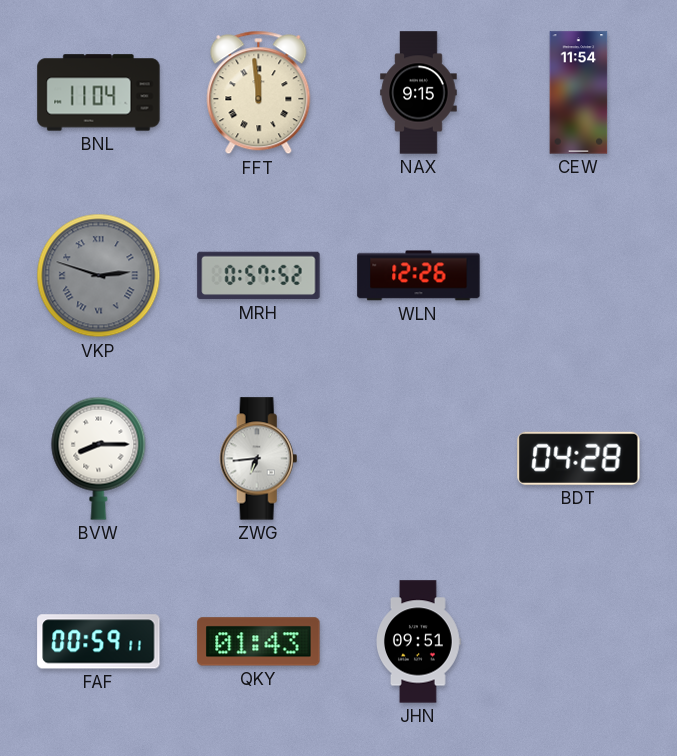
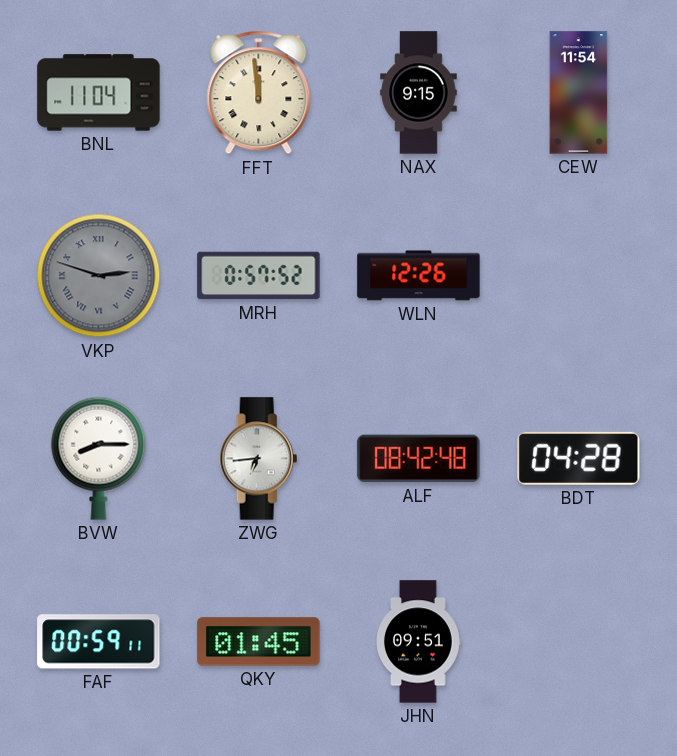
ALF: none -> 08:42
QKY: 01:43 -> 01:45
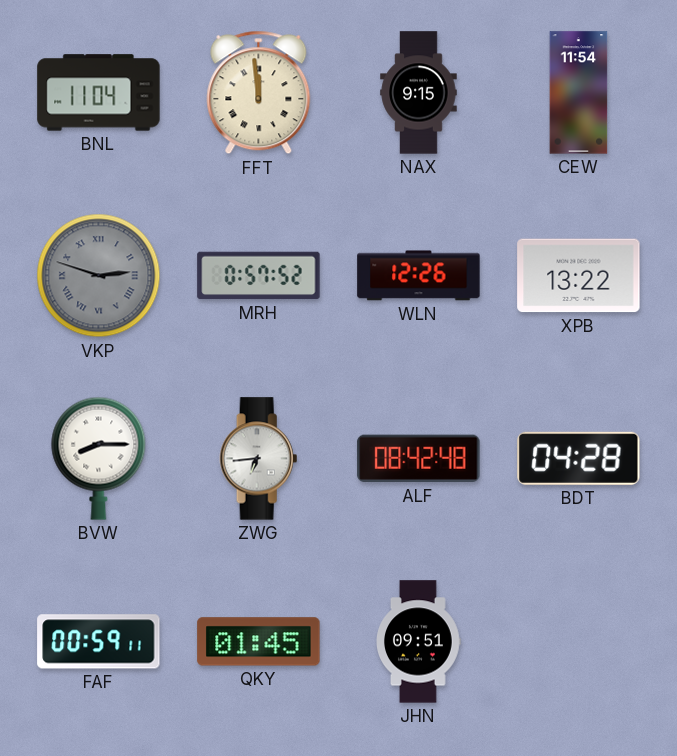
XPB: none -> 13:22
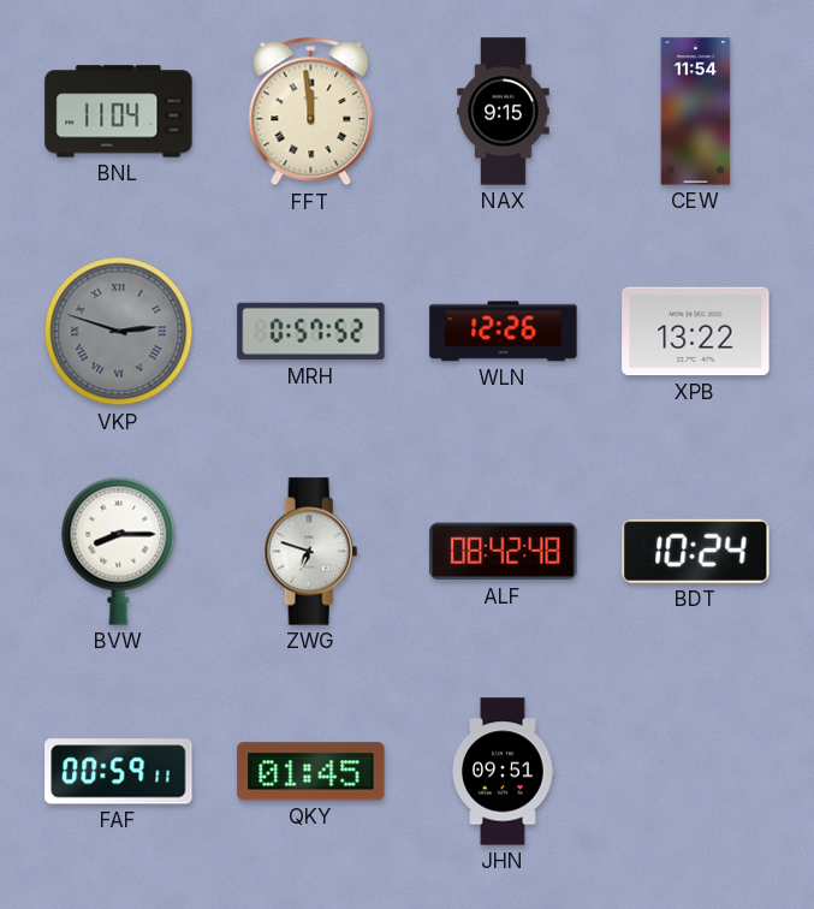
ZWG: 6:44 -> 6:48
BDT: 04:28 -> 10:24
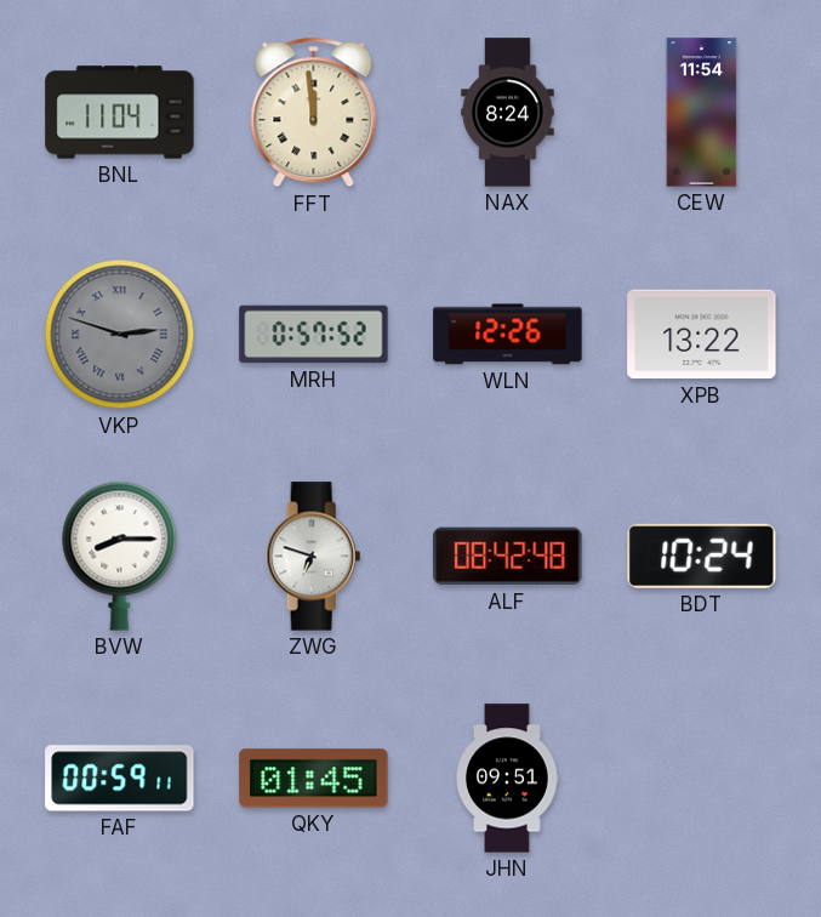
NAX: 9:15 -> 8:24
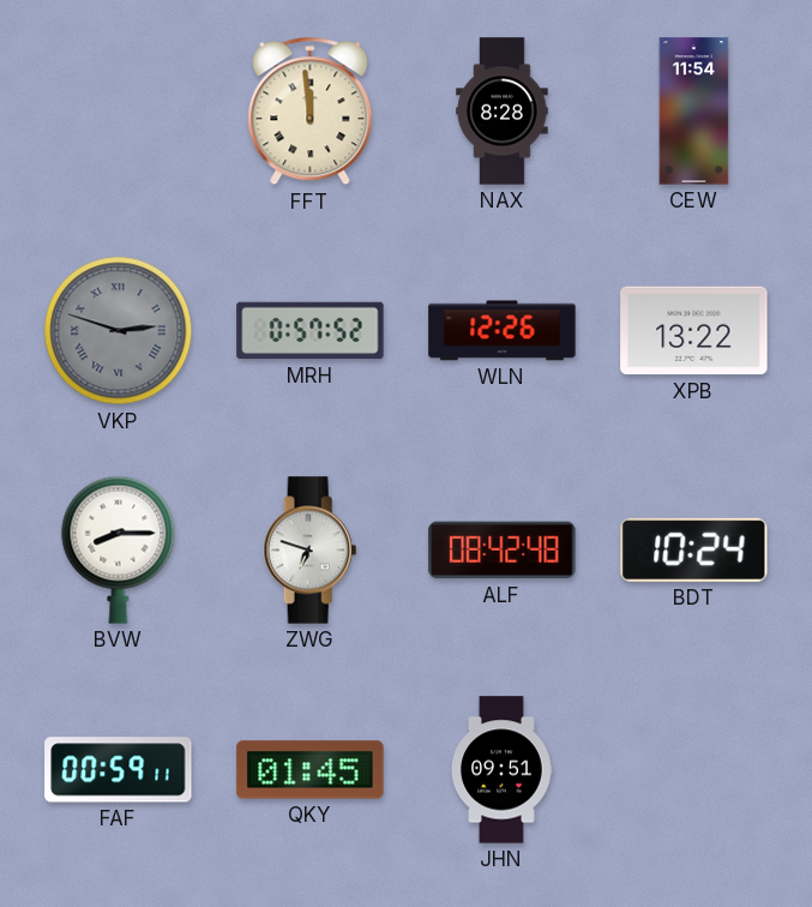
BNL: 11:04 -> none
NAX: 8:24 -> 8:28
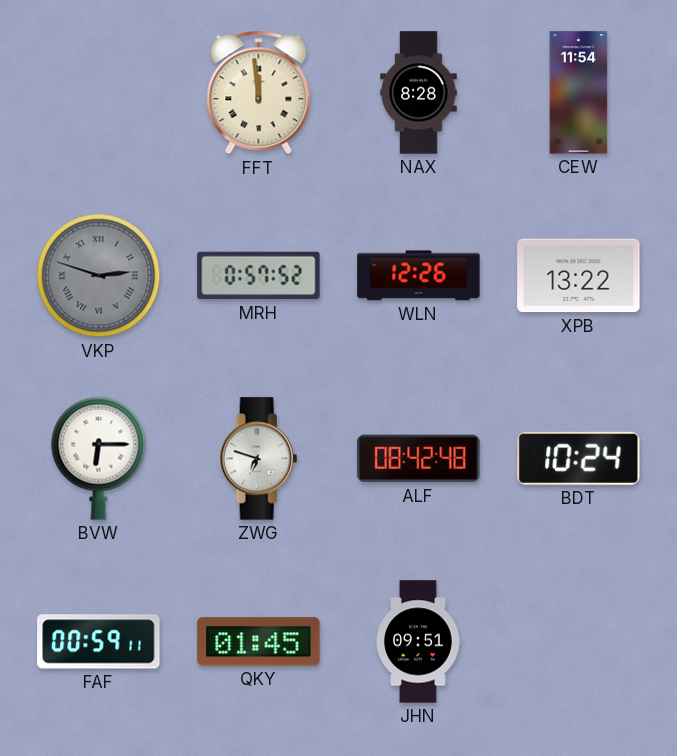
BVW: 8:15 -> 6:15
